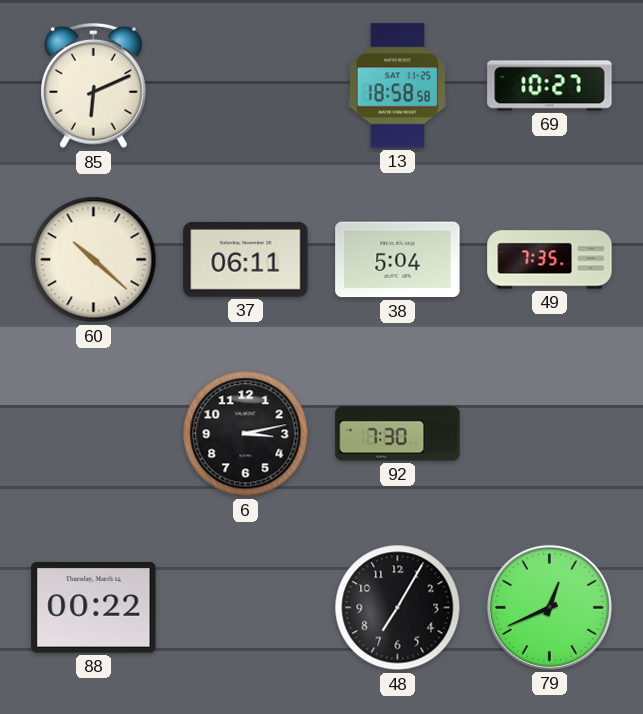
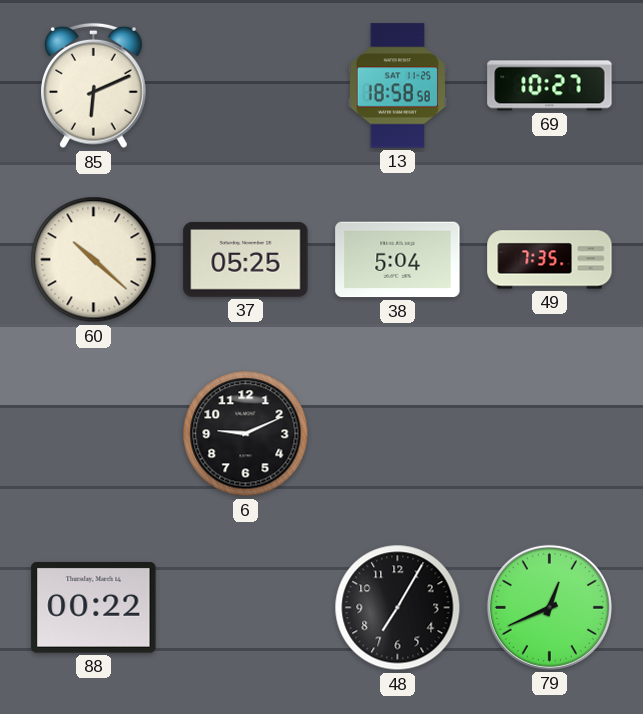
37: 06:11 -> 05:25
6: 3:13 -> 9:11
92: 7:30 -> none
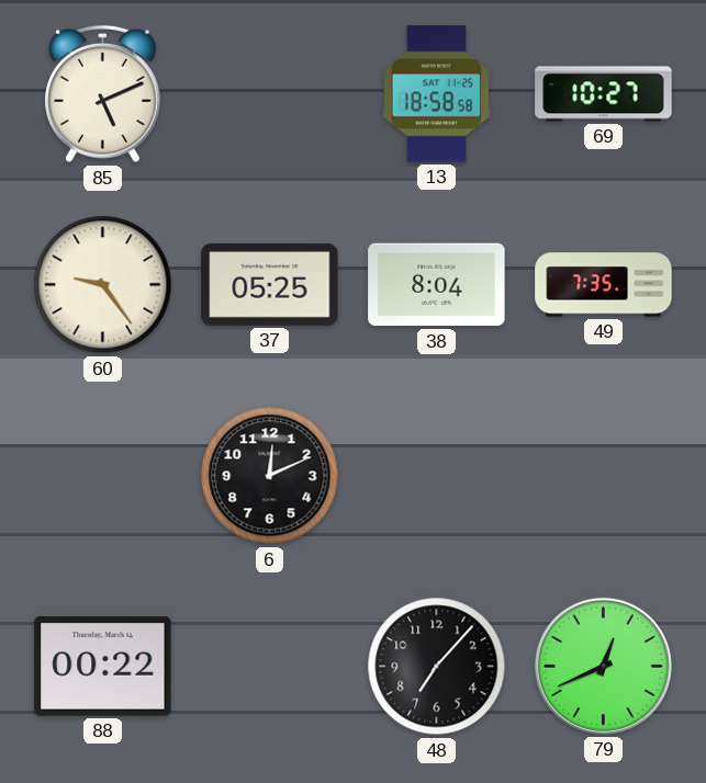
85: 6:11 -> 5:11
60: 10:22 -> 9:24
38: 5:04 -> 8:04
6: 9:11 -> 12:11
48: 7:05 -> 7:07
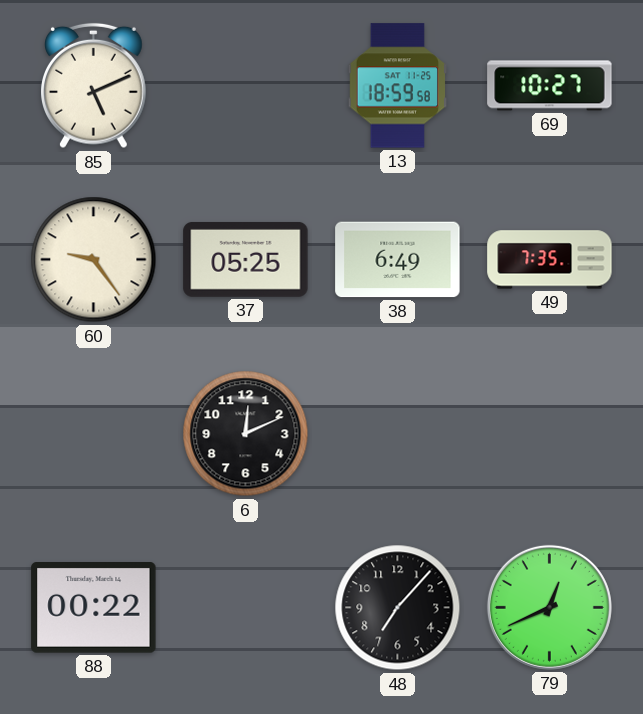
13: 18:58 -> 18:59
38: 8:04 -> 6:49
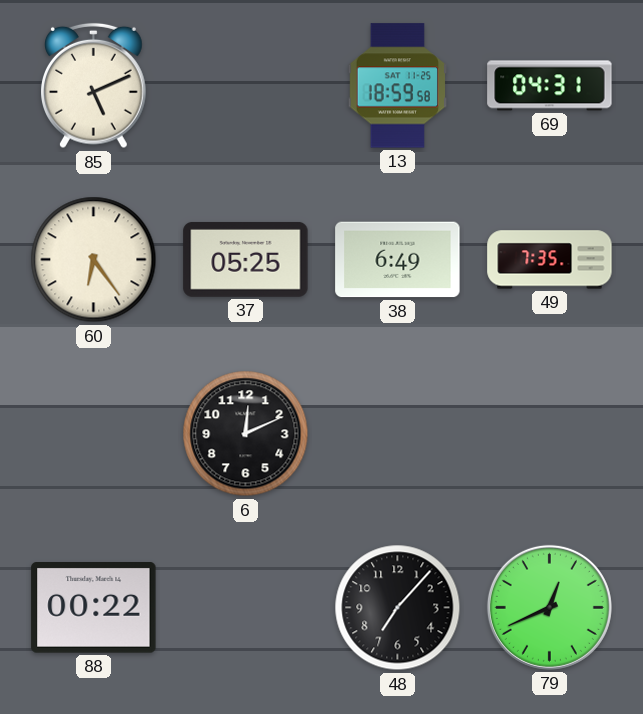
69: 10:27 -> 04:31
60: 9:24 -> 6:24
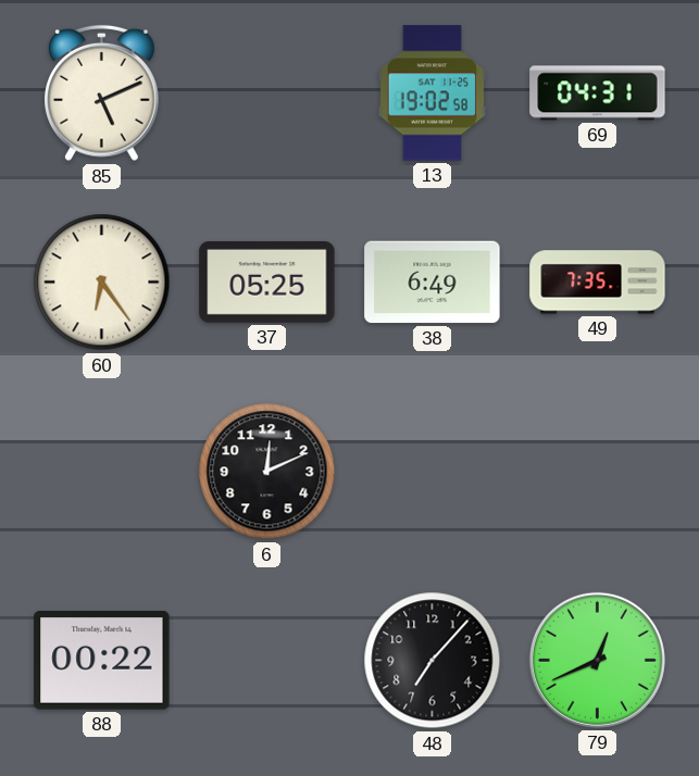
13: 18:59 -> 19:02
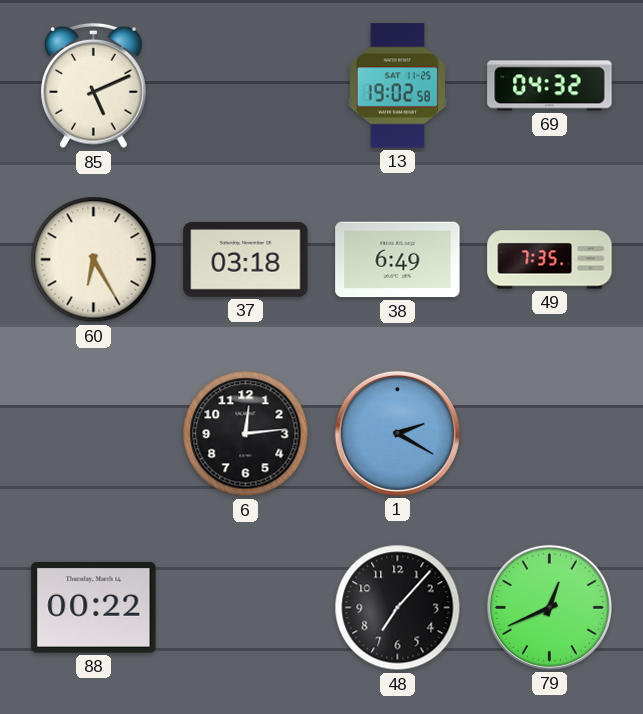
69: 04:31 -> 04:32
60: 6:24 -> 6:25
37: 05:25 -> 03:18
6: 12:11 -> 12:14
1: none -> 2:20
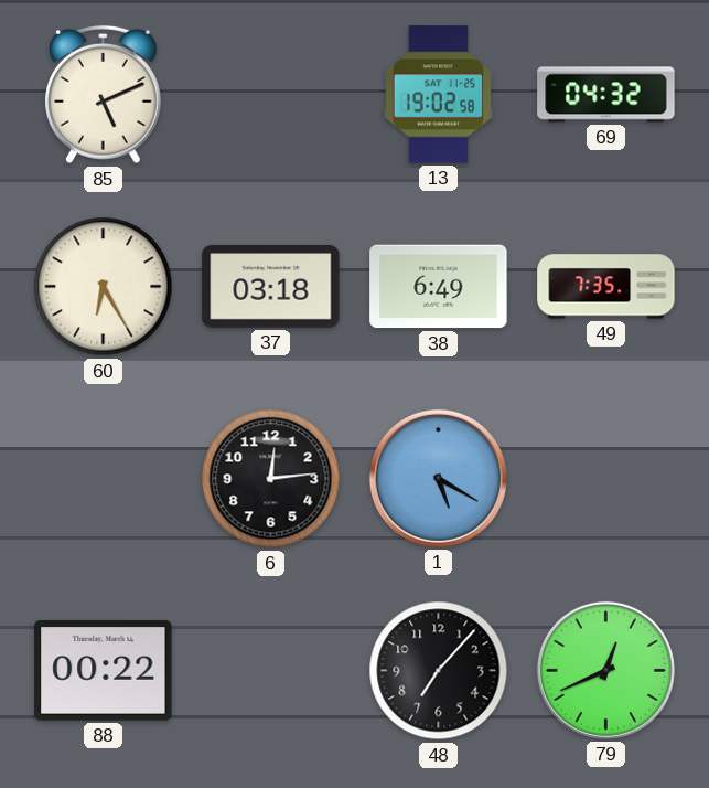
1: 2:20 -> 5:20
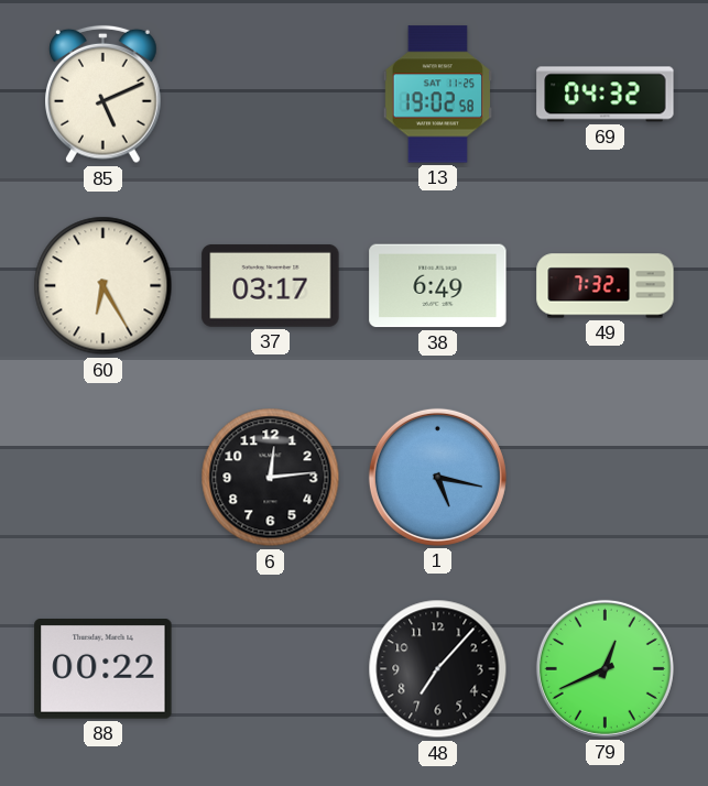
37: 03:18 -> 03:17
49: 7:35 -> 7:32
1: 5:20 -> 5:17
